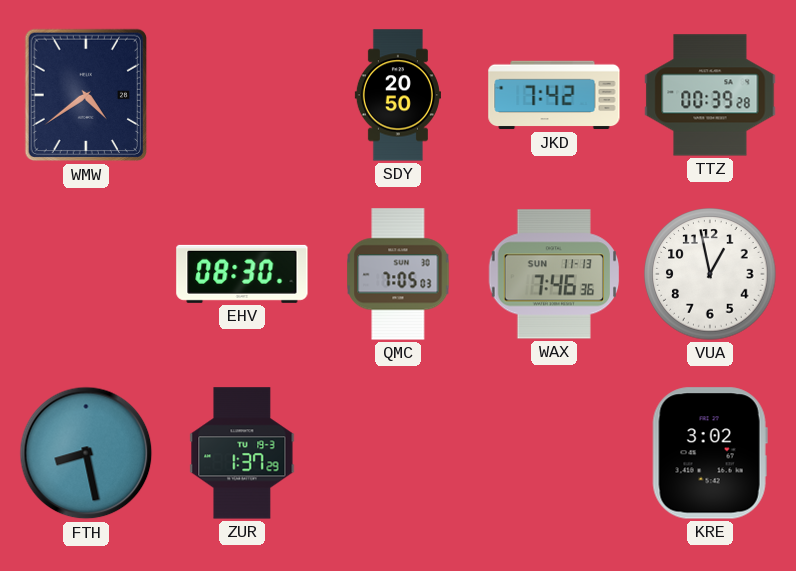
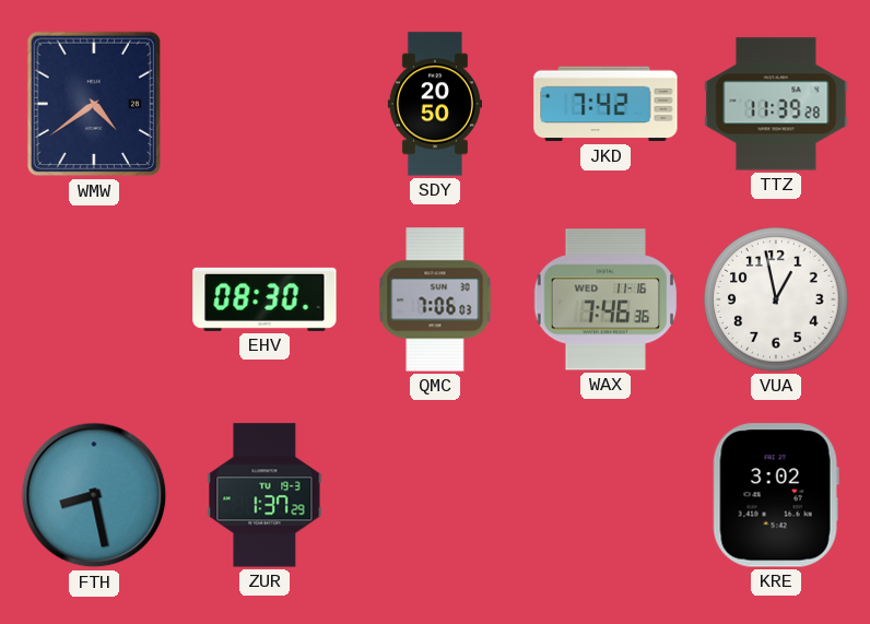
TTZ: 00:39 -> 11:39
QMC: 7:05 -> 7:06
WAX date: SUN 11-13 -> WED 11-16
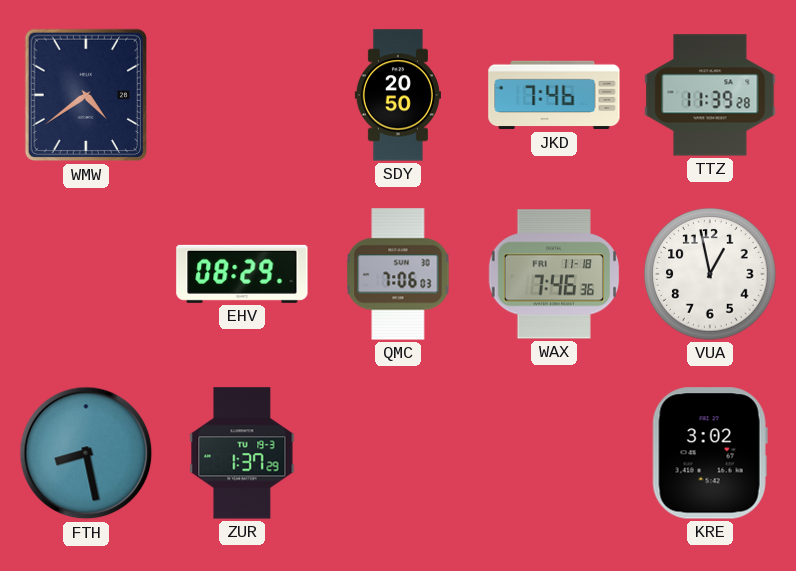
JKD: 7:42 -> 7:46
EHV: 08:30 -> 08:29
WAX date: WED 11-16 -> FRI 11-18
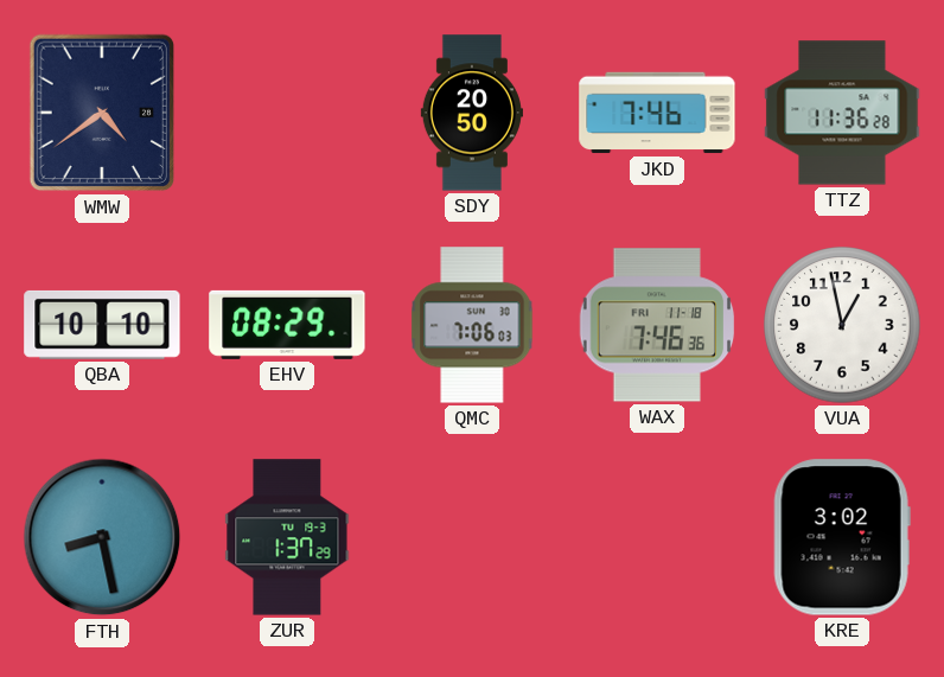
TTZ: 11:39 -> 11:36
QBA: none -> 10:10
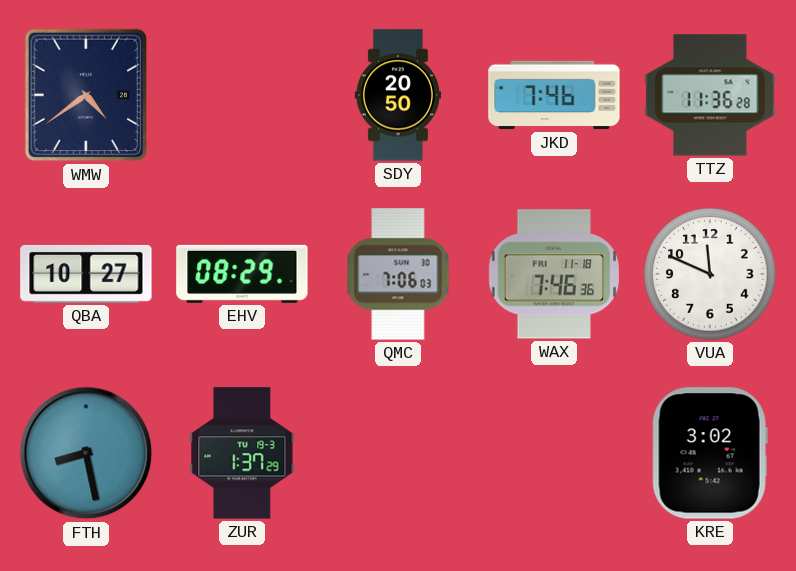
QBA: 10:10 -> 10:27
VUA: 12:58 -> 11:49
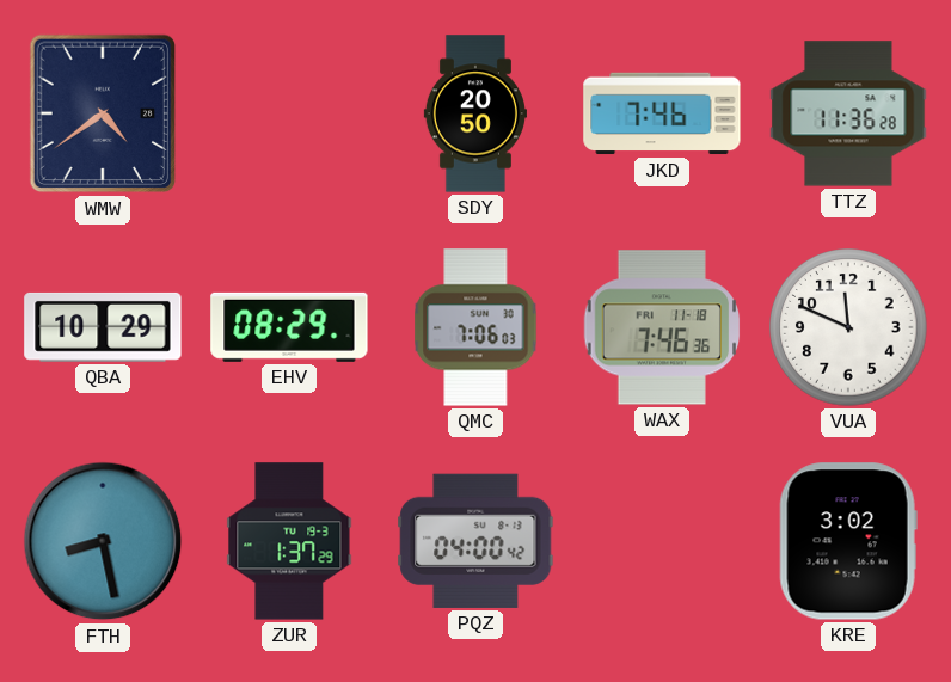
QBA: 10:27 -> 10:29
PQZ: none -> 04:00
